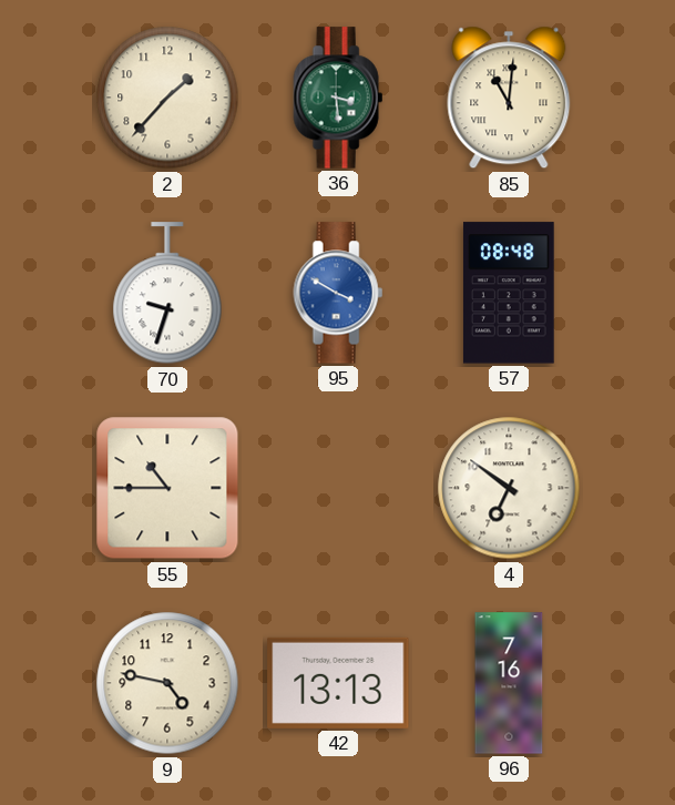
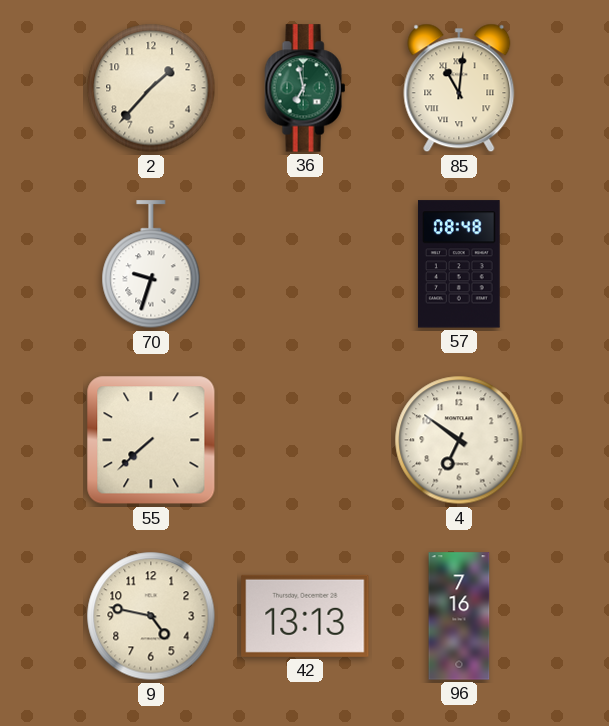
36: 3:29 -> 6:58
95: 3:50 -> none
55: 10:45 -> 7:38
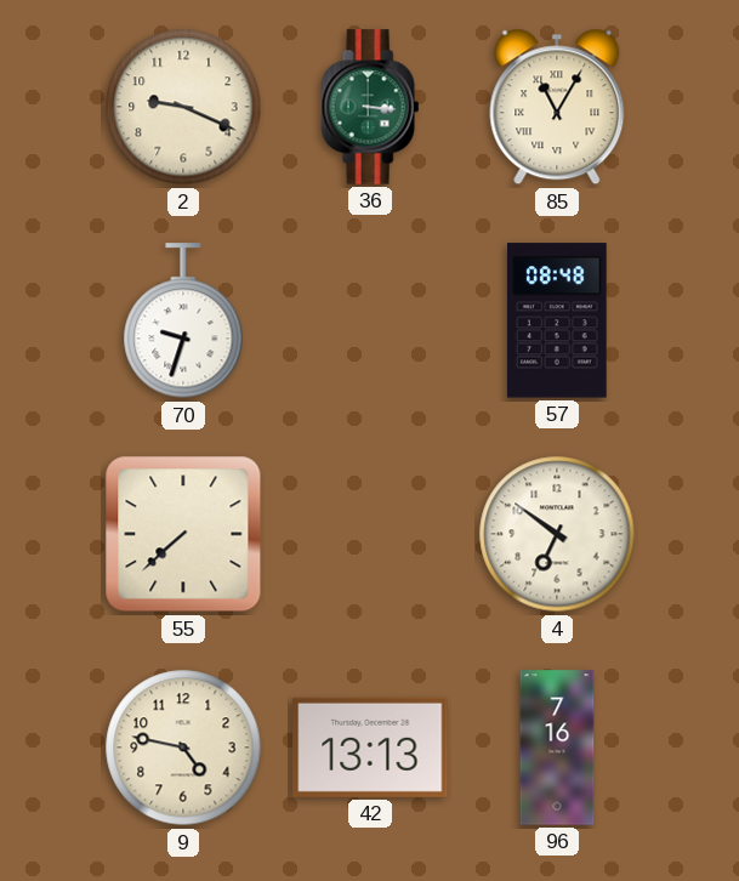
2: 1:37 -> 9:19
36: 6:58 -> 3:16
85: 11:01 -> 11:05
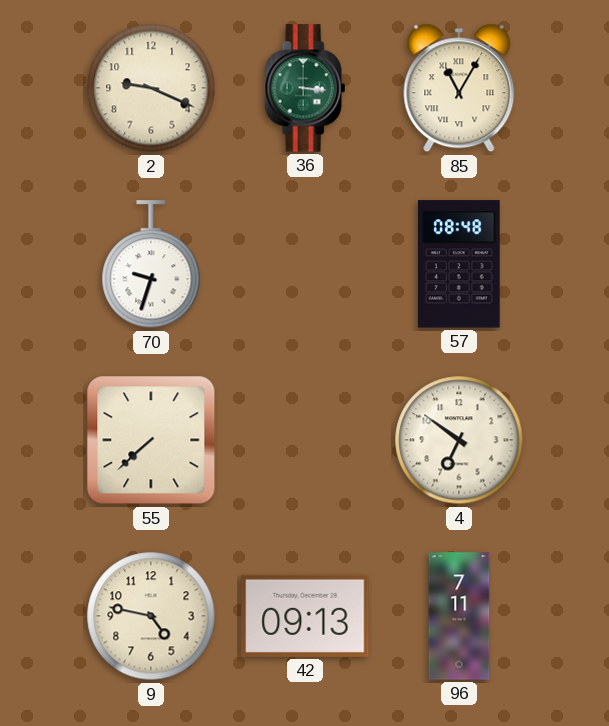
42: 13:13 -> 09:13
96: 7:16 -> 7:11
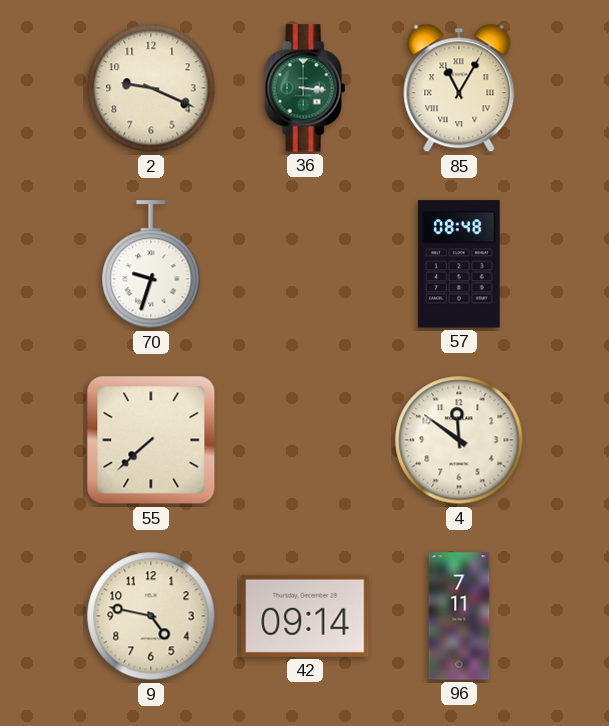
4: 6:51 -> 11:51
42: 09:13 -> 09:14
